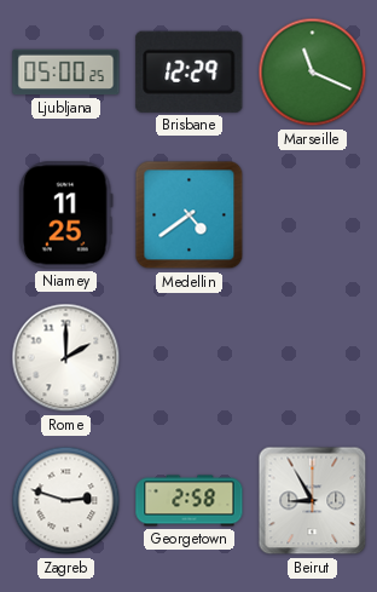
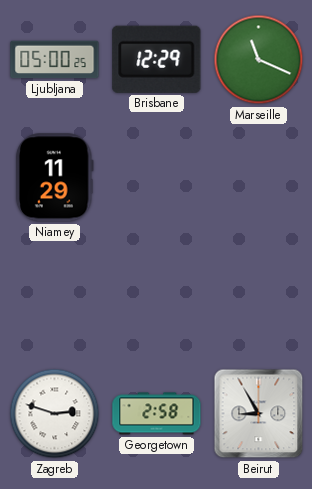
Niamey: 11:25 -> 11:29
Medellin: 4:39 -> none
Rome: 2:00 -> none
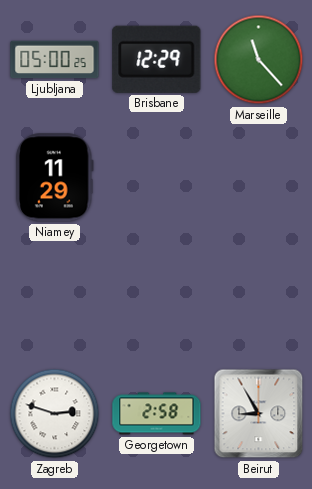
Marseille: 11:19 -> 11:23
